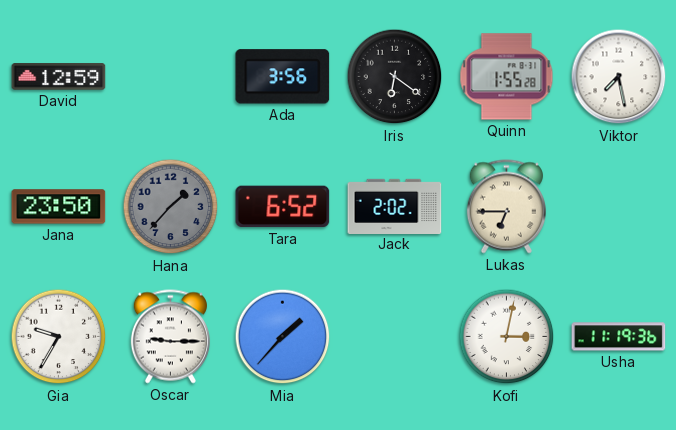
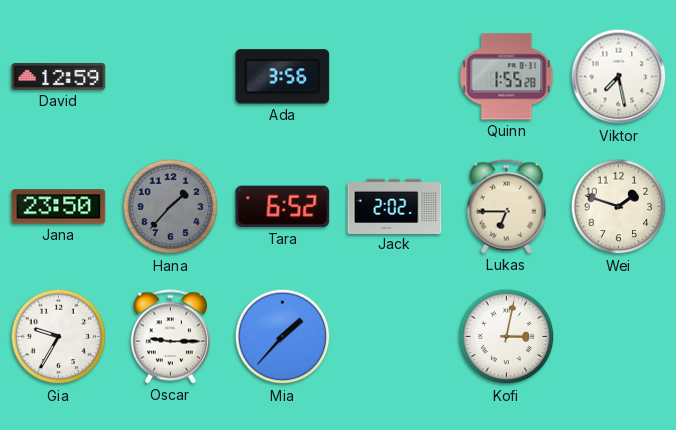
Iris: 6:21 -> none
Wei: none -> 1:48
Usha: 11:19 -> none
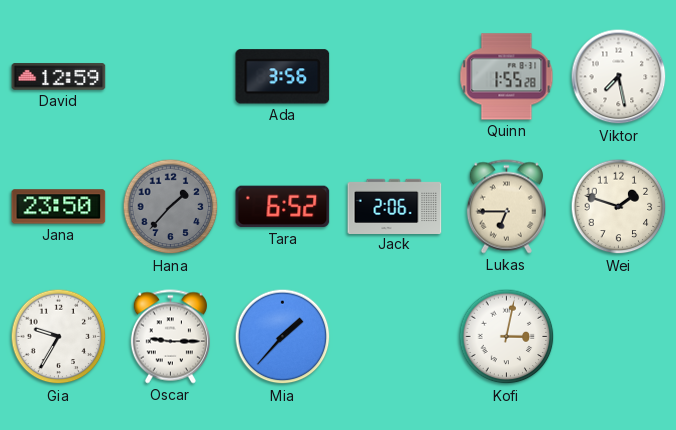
Jack: 2:02 -> 2:06
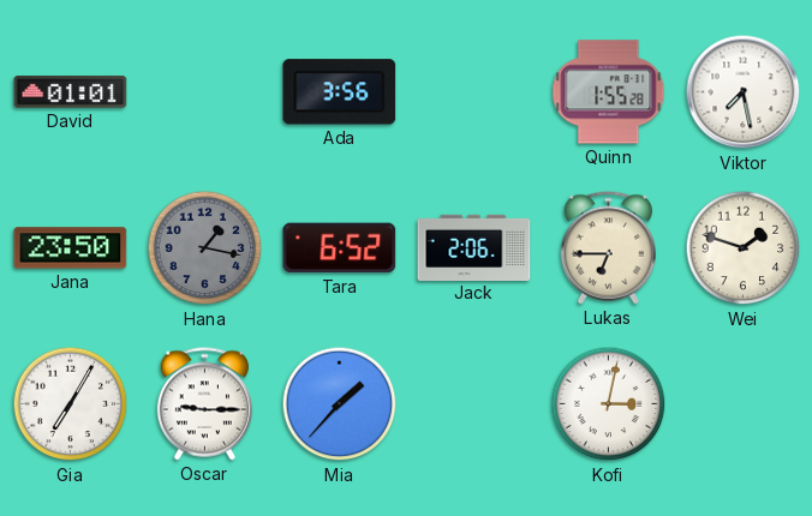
David: 12:59 -> 01:01
Hana: 1:37 -> 1:17
Gia: 9:35 -> 7:05
